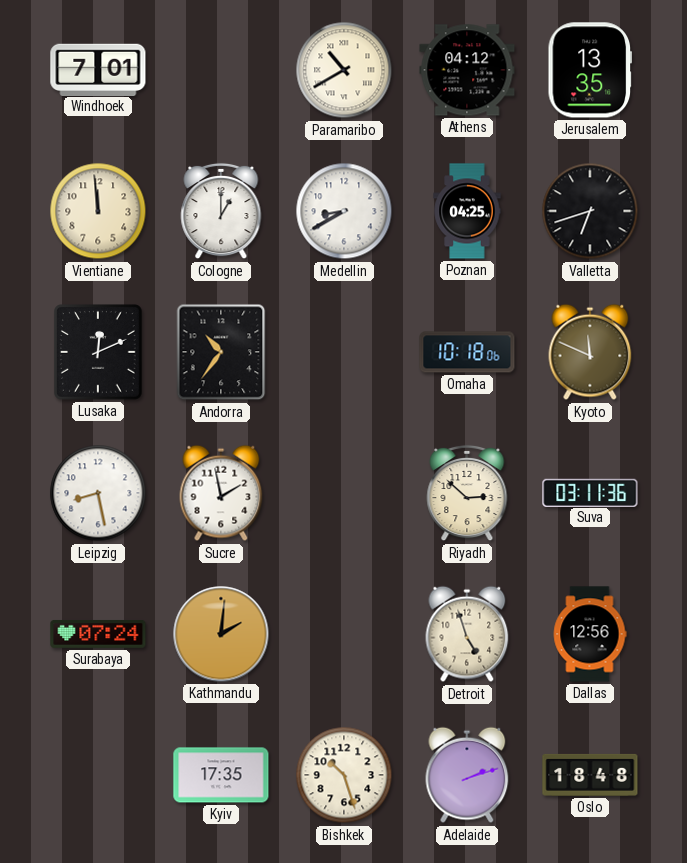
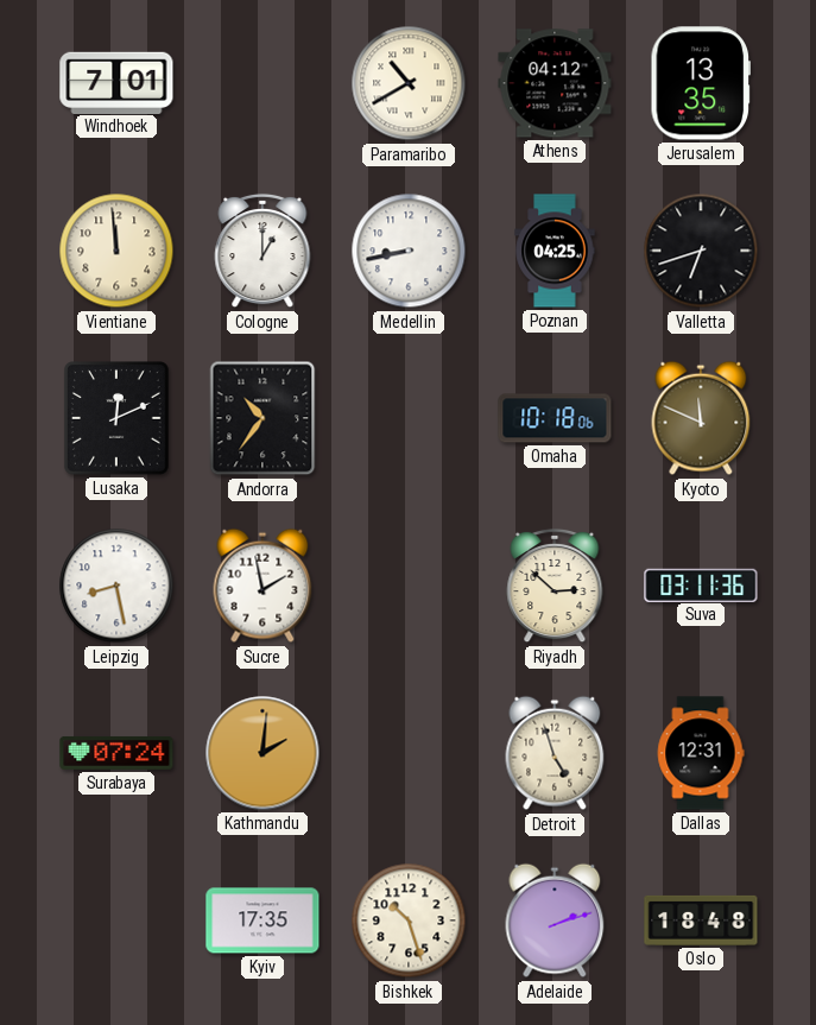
Medellin: 8:40 -> 8:43
Dallas: 12:56 -> 12:31
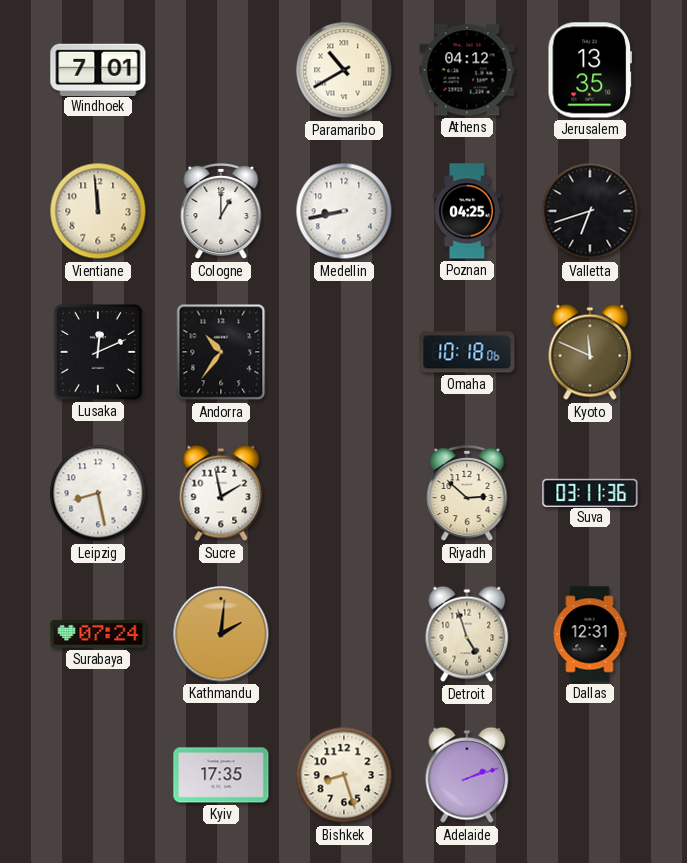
Bishkek: 10:27 -> 8:27
Oslo: 18:48 -> none
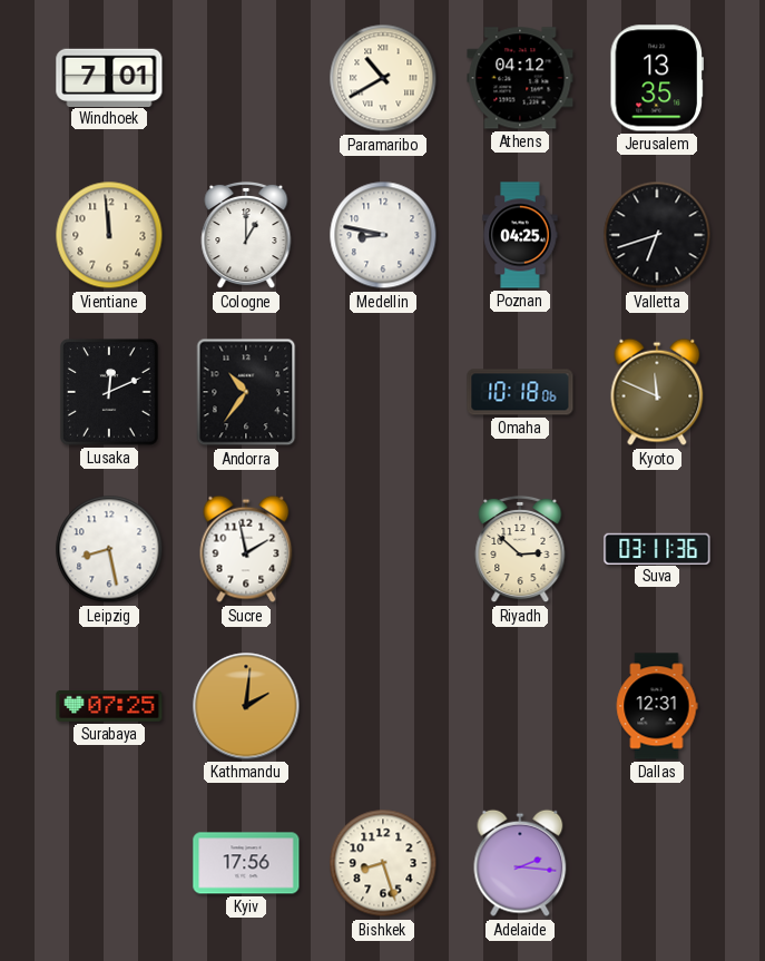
Medellin: 8:43 -> 8:47
Surabaya: 07:24 -> 07:25
Detroit: 4:57 -> none
Kyiv: 17:35 -> 17:56
Adelaide: 2:12 -> 2:16
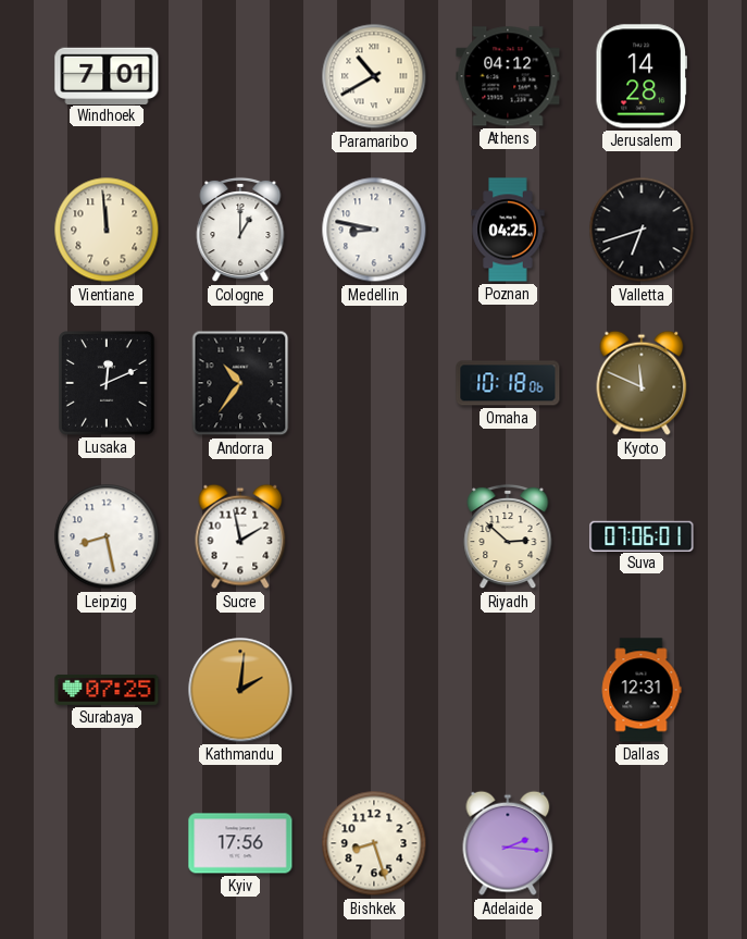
Jerusalem: 13:35 -> 14:28
Suva: 03:11 -> 07:06
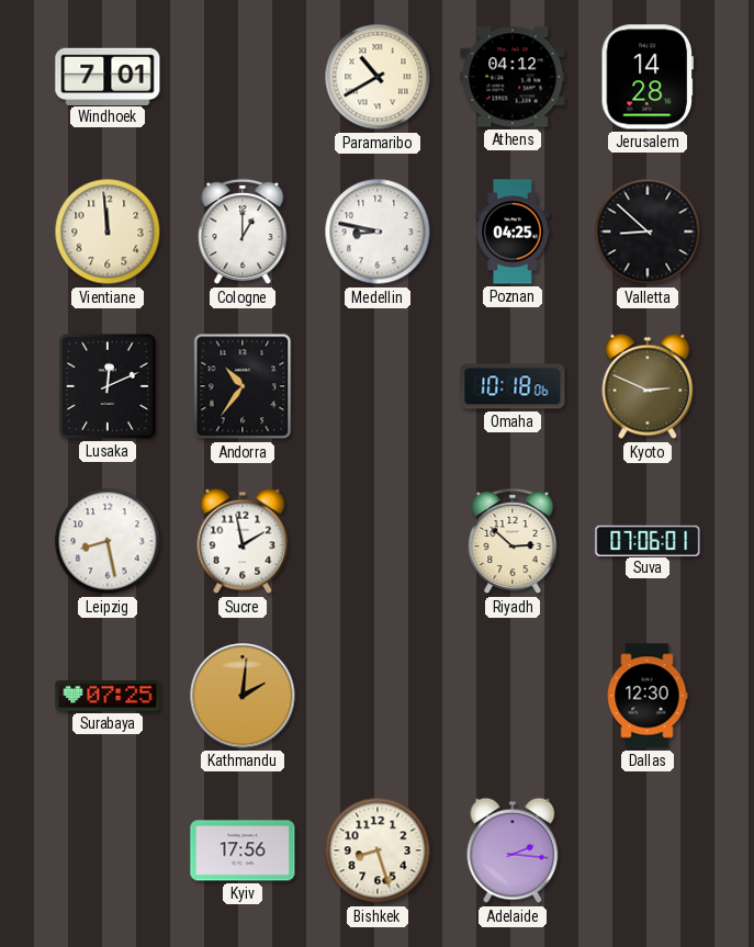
Valletta: 6:42 -> 8:52
Kyoto: 11:49 -> 2:49
Dallas: 12:31 -> 12:30
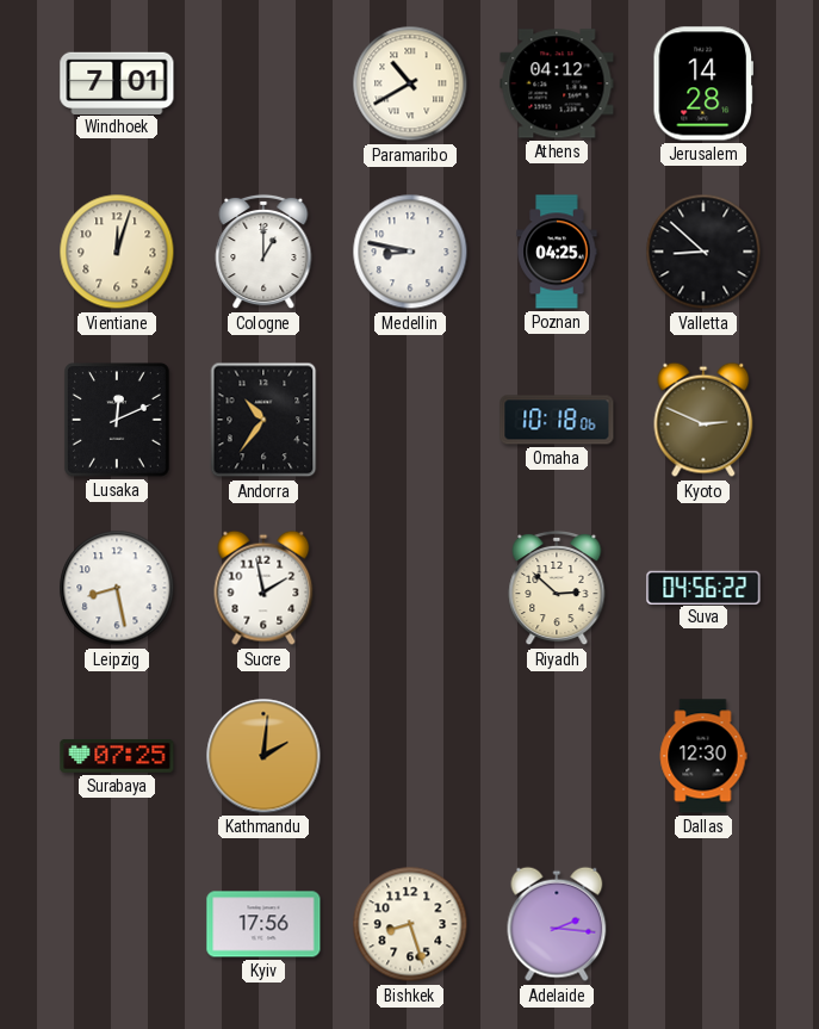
Vientiane: 11:59 -> 12:03
Suva: 07:06 -> 04:56
